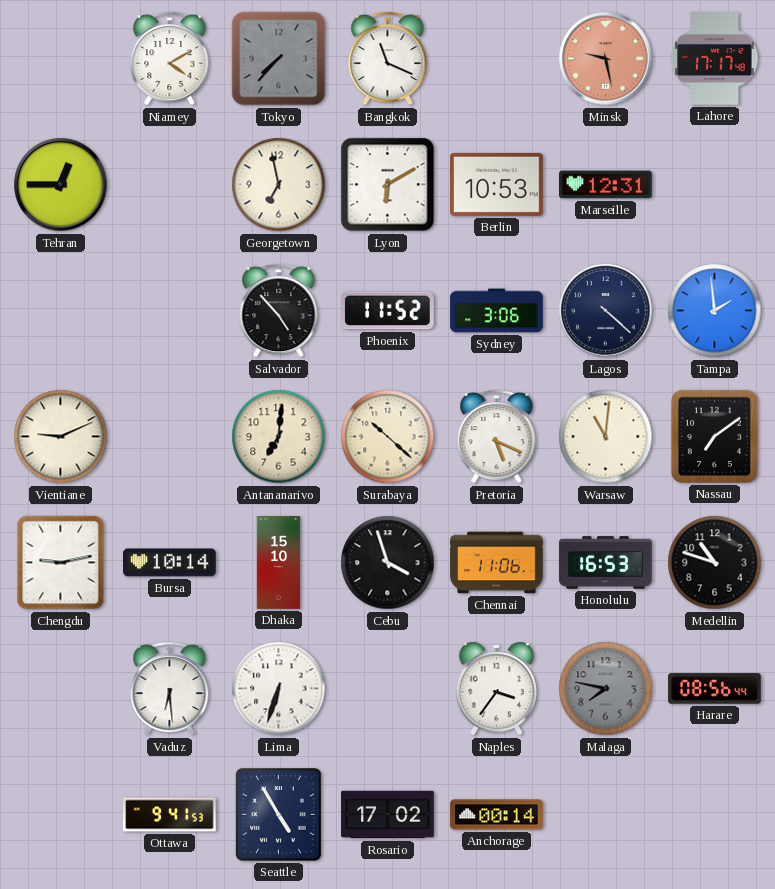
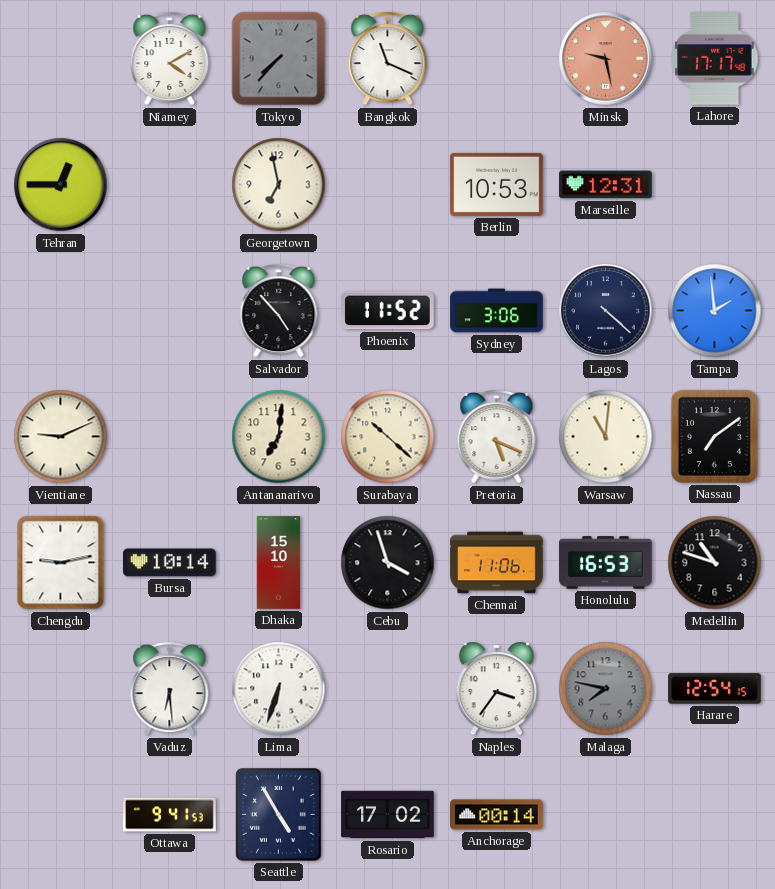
Lyon: 6:10 -> none
Harare: 08:56 -> 12:54
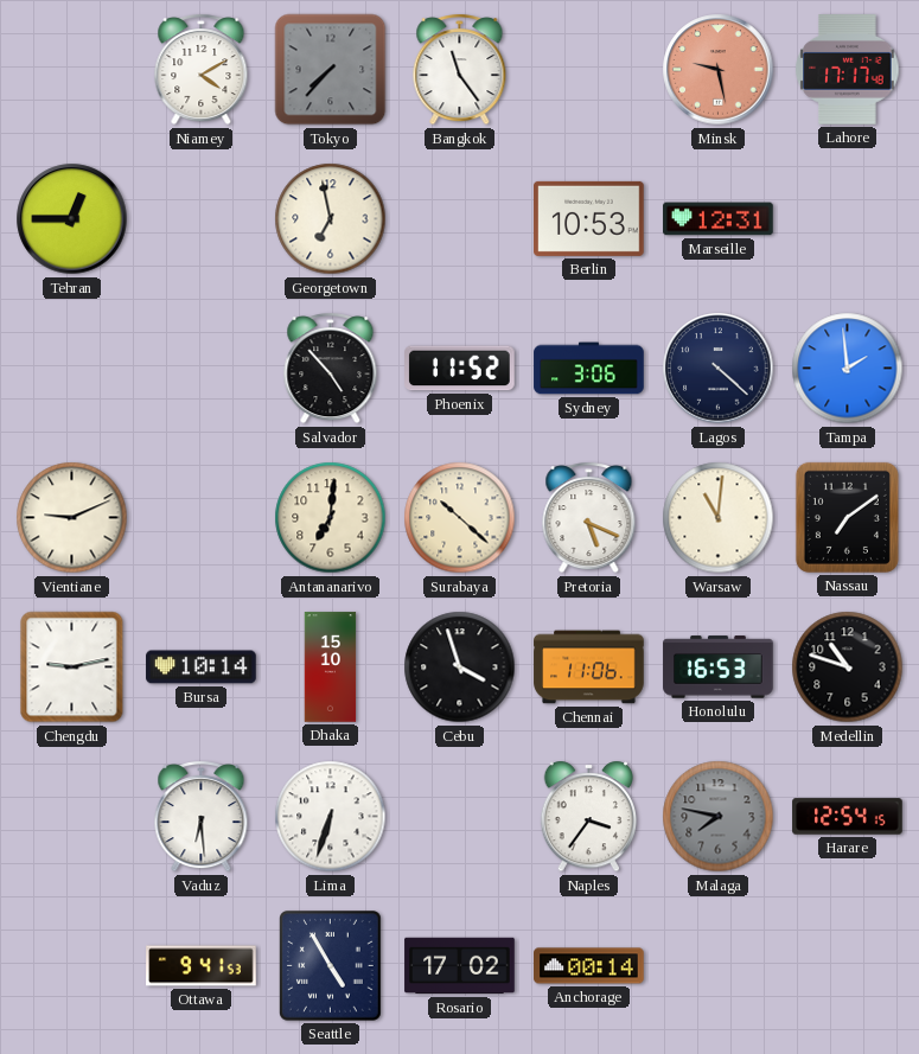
Bangkok: 11:19 -> 11:24
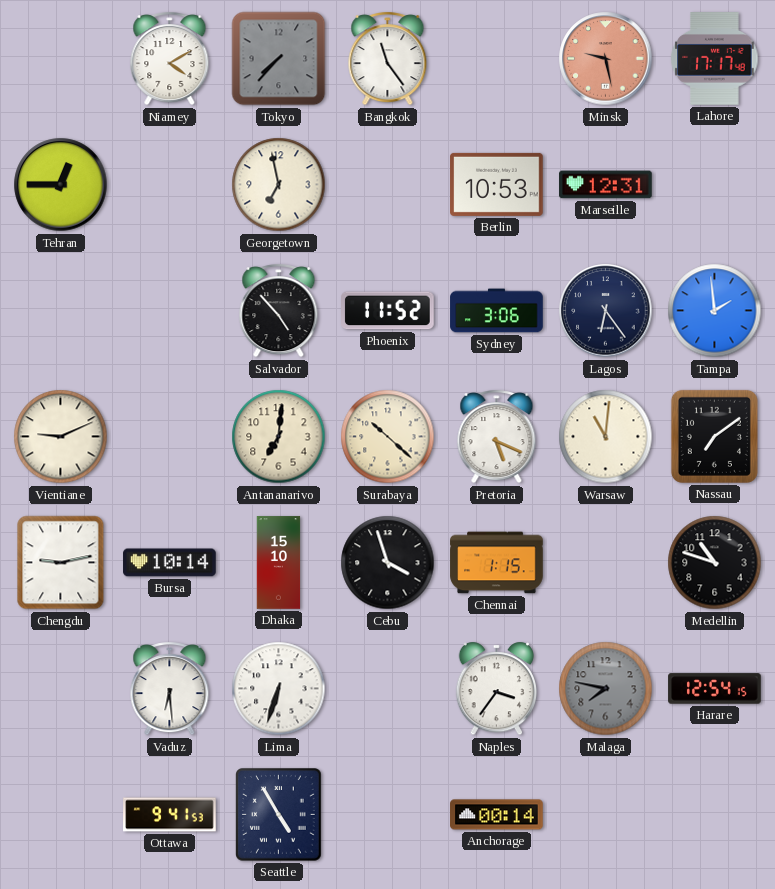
Lagos: 4:22 -> 6:24
Chennai: 11:06 -> 1:15
Honolulu: 16:53 -> none
Rosario: 17:02 -> none
